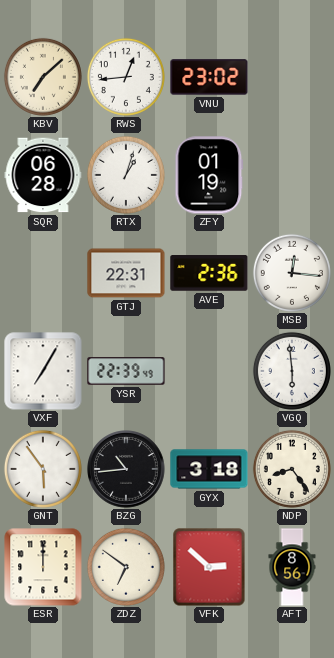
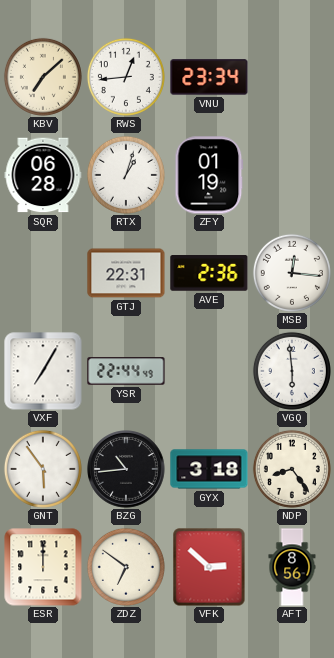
VNU: 23:02 -> 23:34
YSR: 22:39 -> 22:44
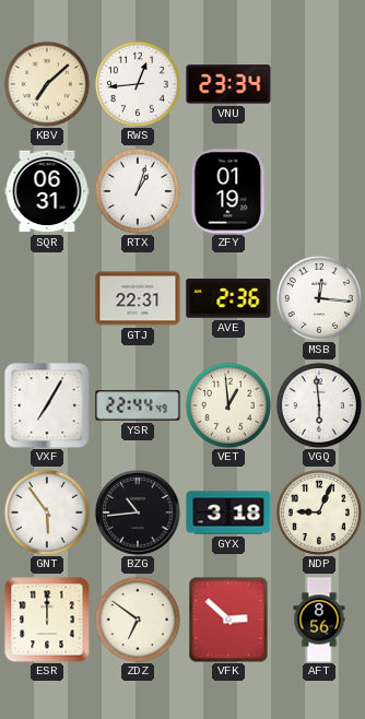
SQR: 06:28 -> 06:31
VET: none -> 12:59
NDP: 8:24 -> 9:04
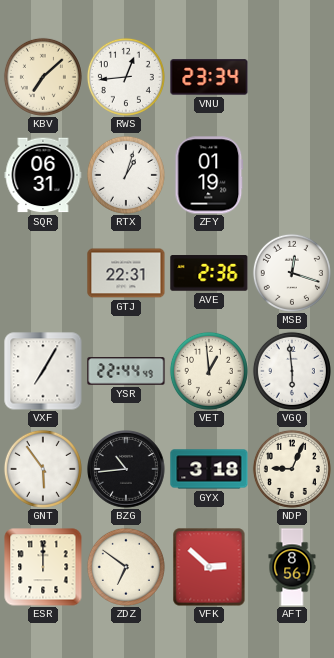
MSB: 12:16 -> 12:18
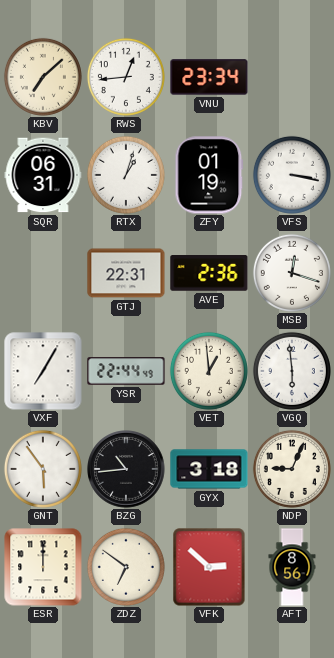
VFS: none -> 3:17
